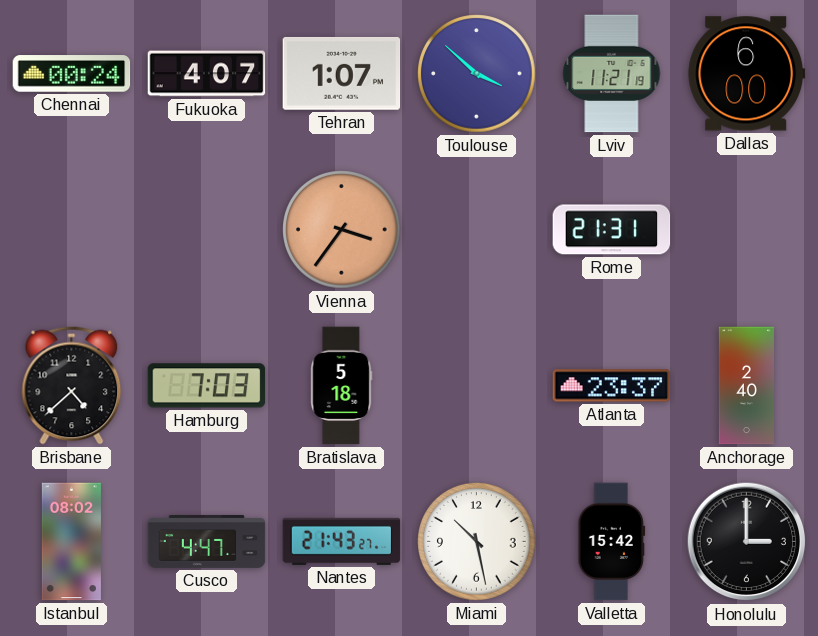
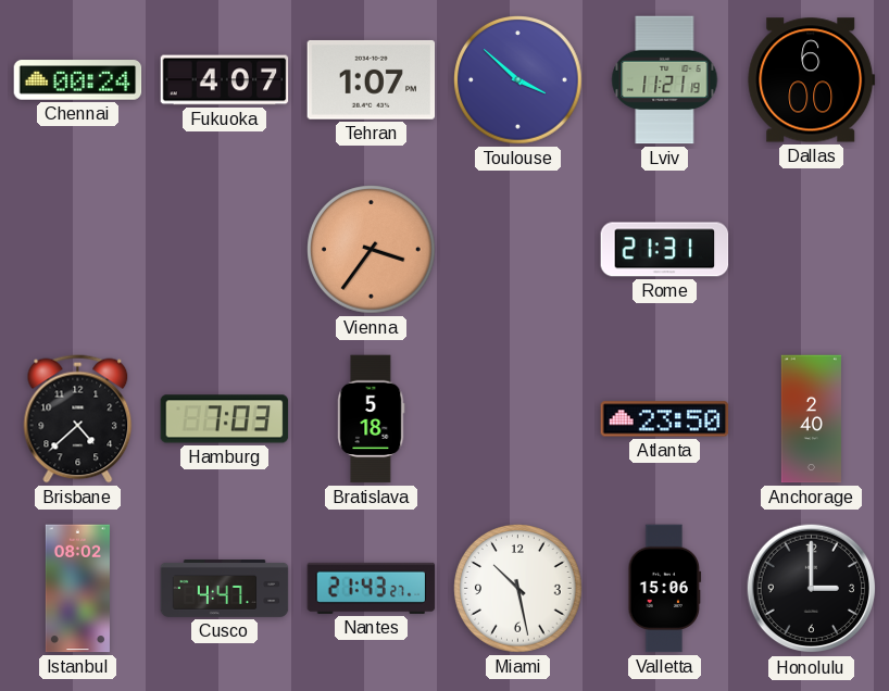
Atlanta: 23:37 -> 23:50
Valletta: 15:42 -> 15:06
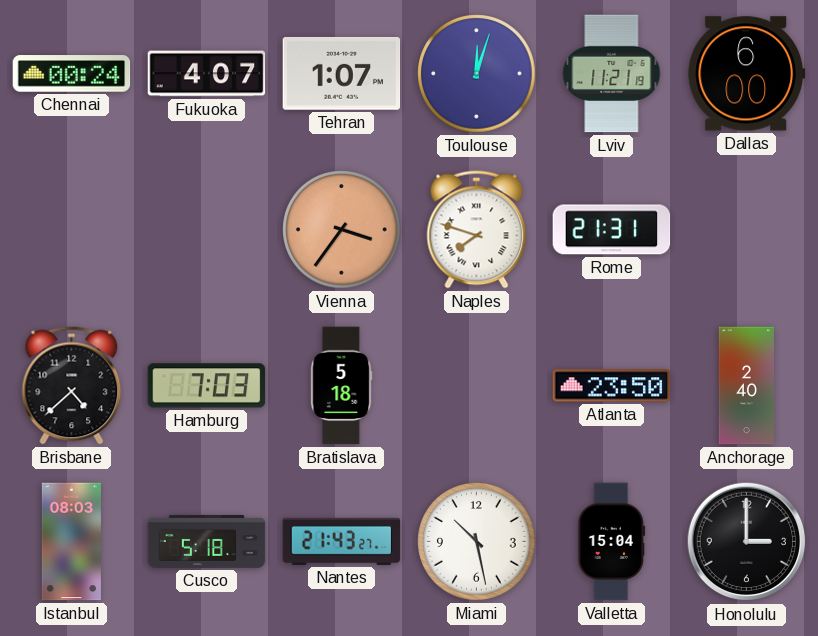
Toulouse: 3:52 -> 12:03
Naples: none -> 7:48
Istanbul: 08:02 -> 08:03
Cusco: 4:47 -> 5:18
Valletta: 15:06 -> 15:04
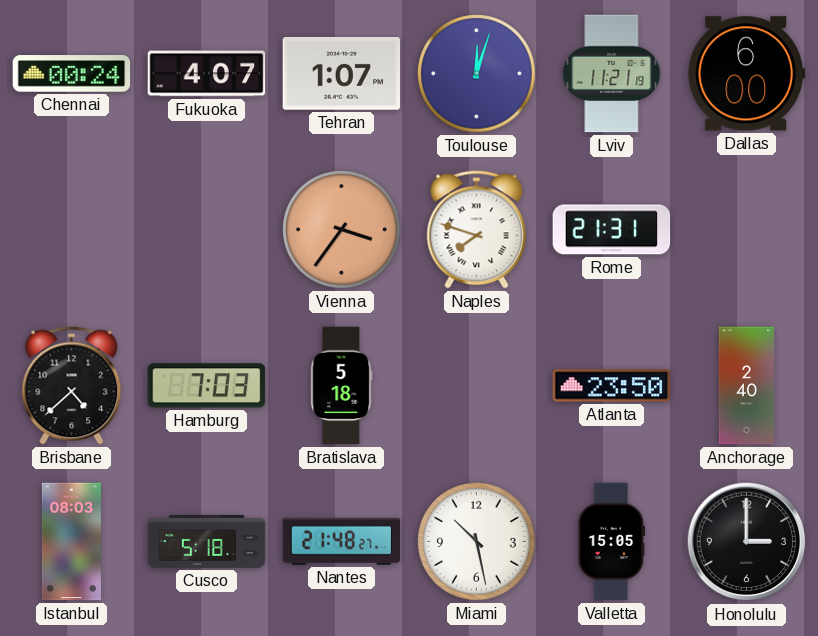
Nantes: 21:43 -> 21:48
Valletta: 15:04 -> 15:05
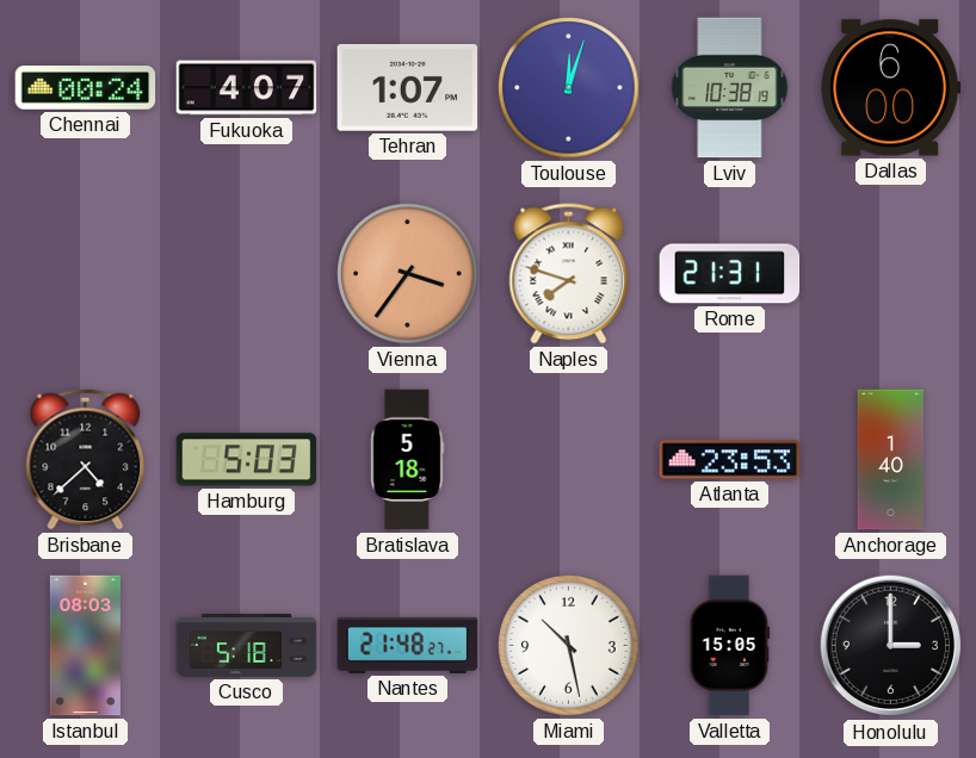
Lviv: 11:21 -> 10:38
Hamburg: 7:03 -> 5:03
Atlanta: 23:50 -> 23:53
Anchorage: 2:40 -> 1:40
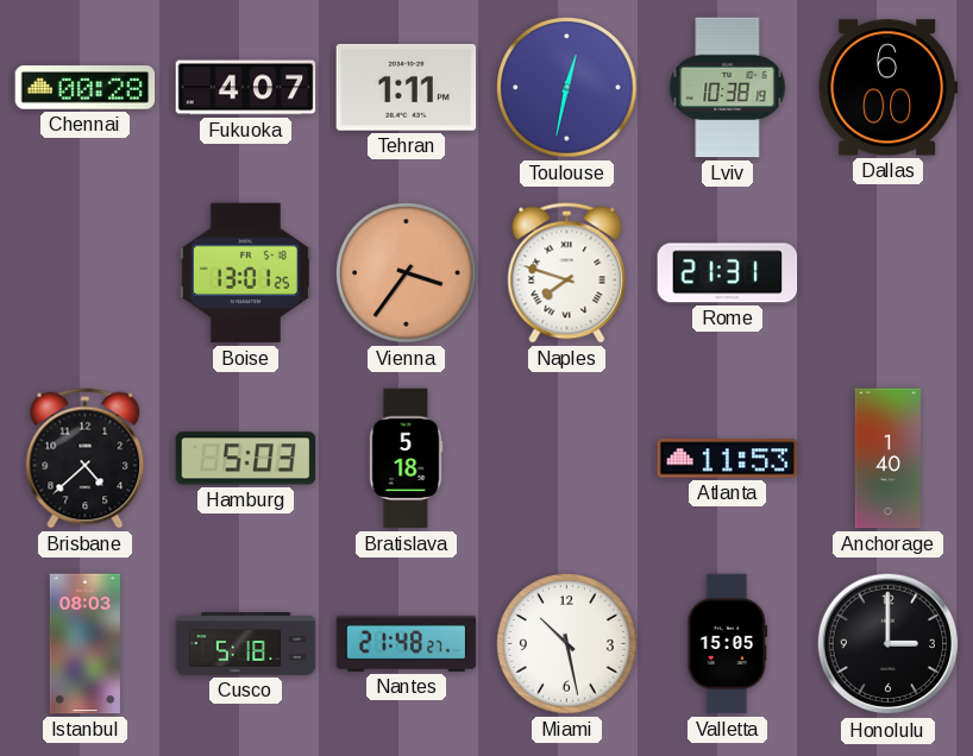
Chennai: 00:24 -> 00:28
Tehran: 1:07 -> 1:11
Toulouse: 12:03 -> 12:32
Boise: none -> 13:01
Atlanta: 23:53 -> 11:53
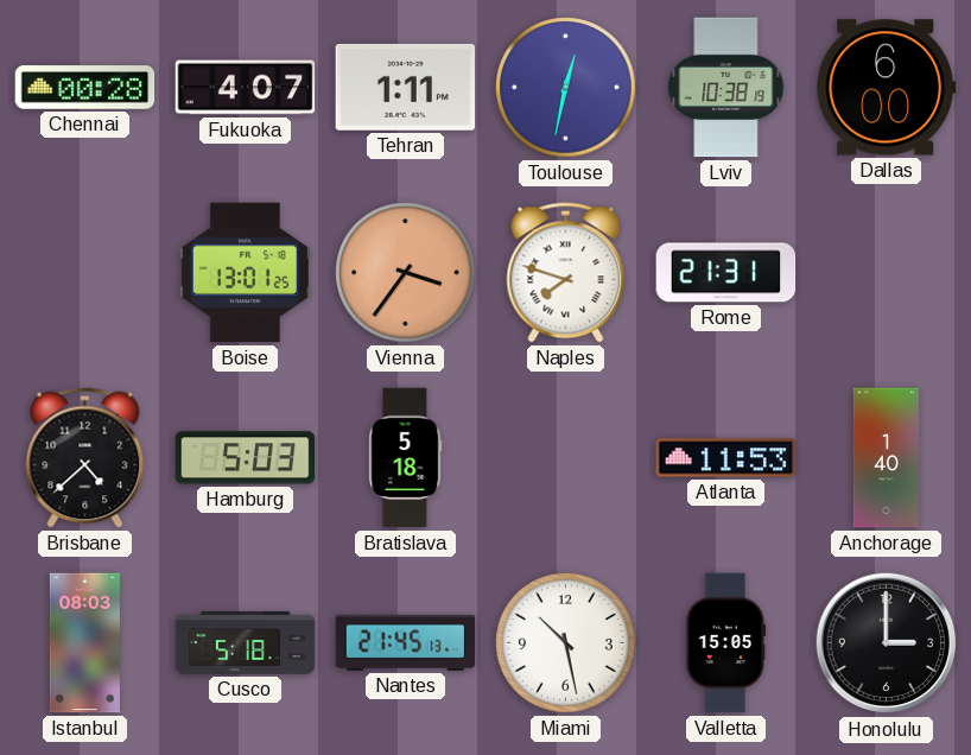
Nantes: 21:48 -> 21:45
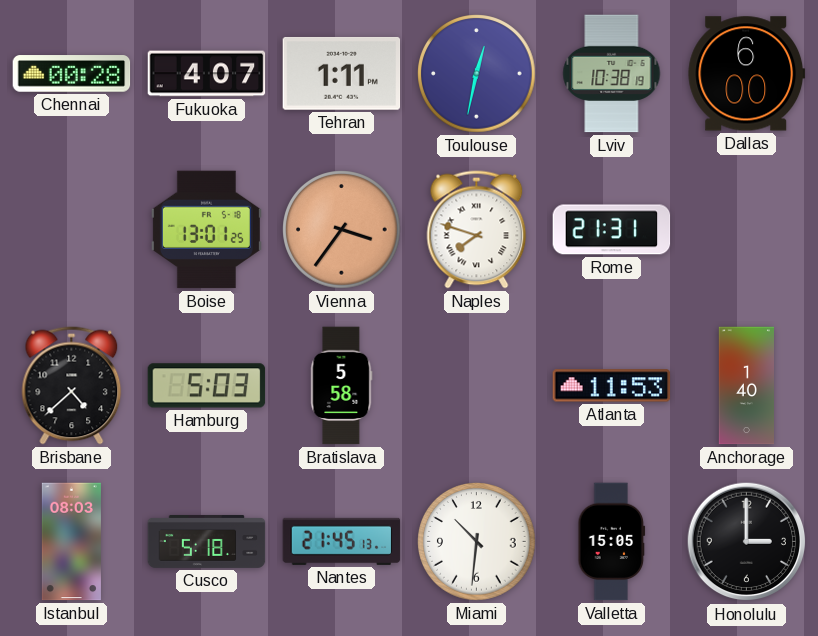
Bratislava: 5:18 -> 5:58
Miami: 10:28 -> 10:31
